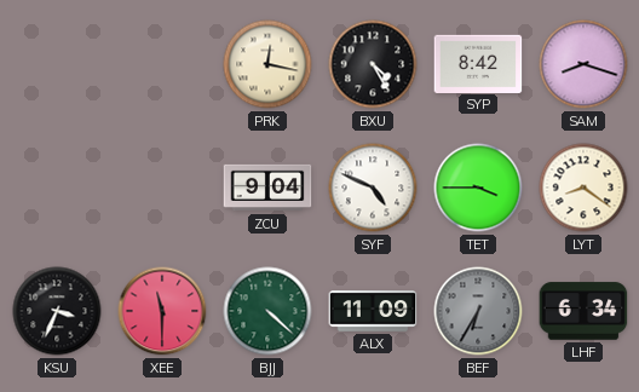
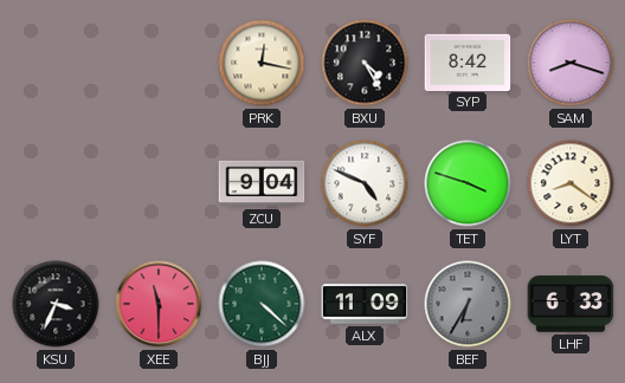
TET: 3:45 -> 3:48
LHF: 6:34 -> 6:33
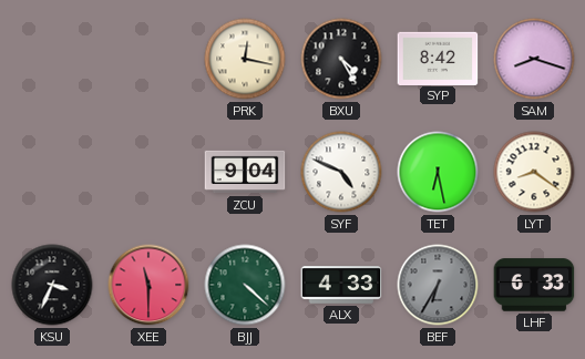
TET: 3:48 -> 6:28
ALX: 11:09 -> 4:33
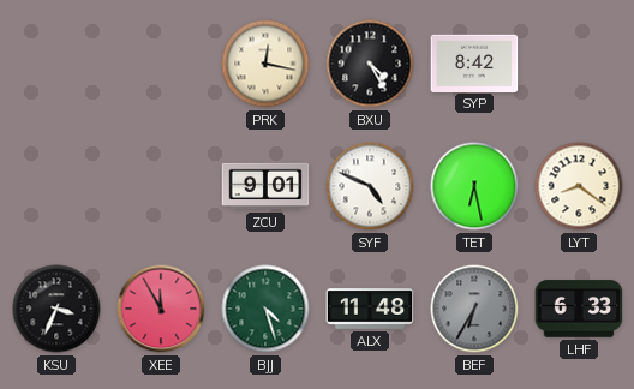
SAM: 8:18 -> none
ZCU: 9:04 -> 9:01
XEE: 11:30 -> 11:55
BJJ: 4:22 -> 4:27
ALX: 4:33 -> 11:48
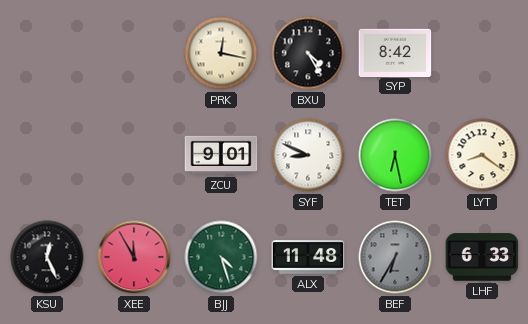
SYF: 4:49 -> 8:49
KSU: 3:34 -> 12:26
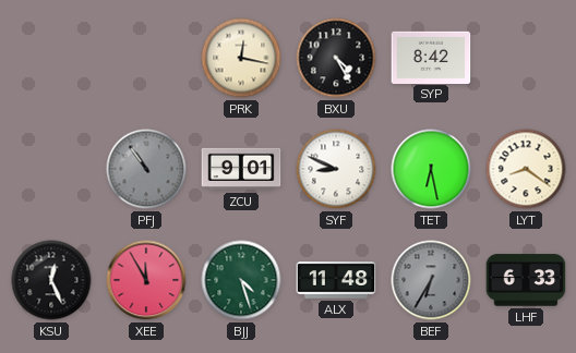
PFJ: none -> 10:54
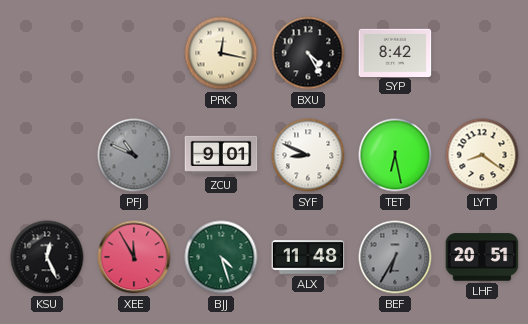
PFJ: 10:54 -> 10:49
LHF: 6:33 -> 20:51
